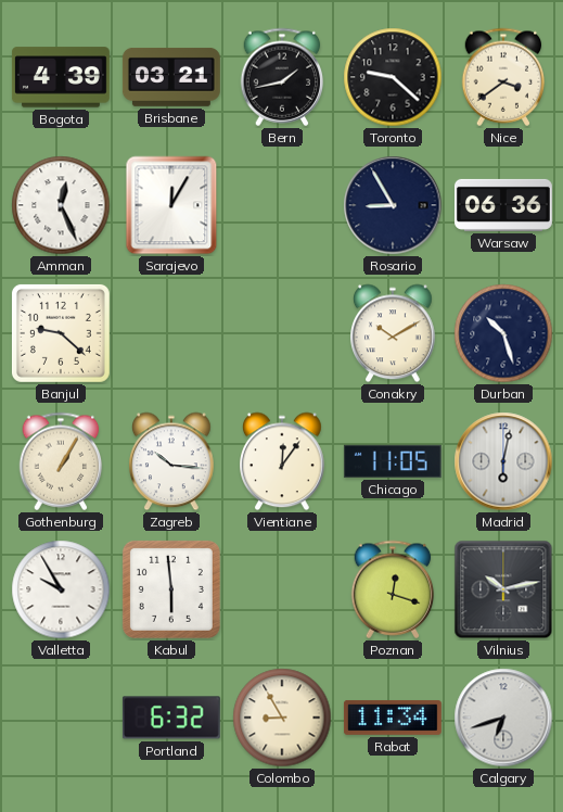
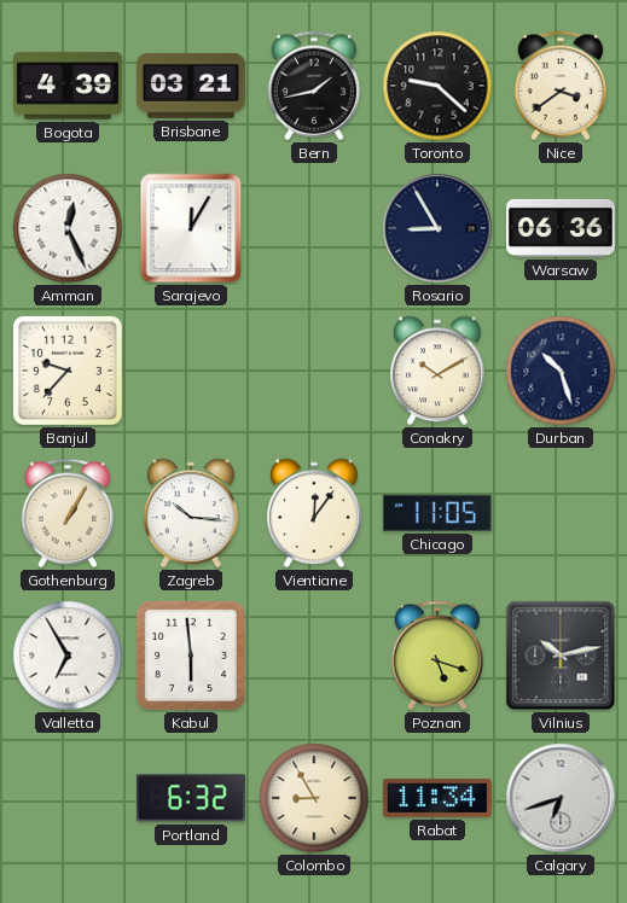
Banjul: 9:22 -> 9:37
Madrid: 6:02 -> none
Valletta: 9:55 -> 6:55
Poznan: 12:18 -> 5:18
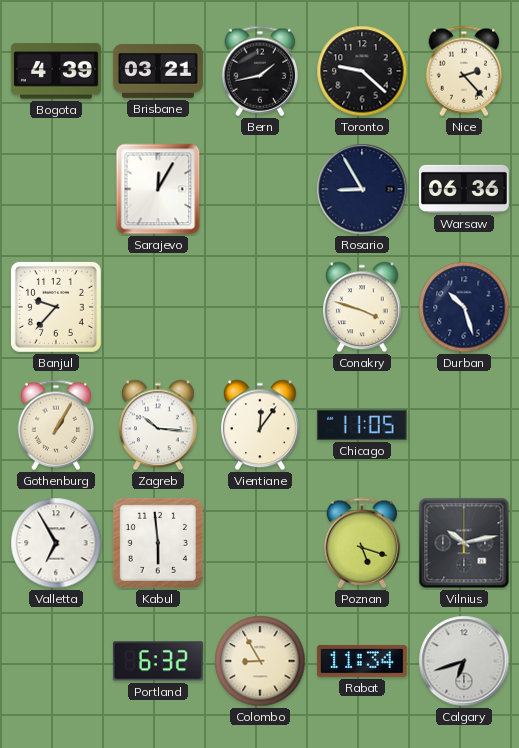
Nice: 3:39 -> 2:23
Amman: 12:26 -> none
Conakry: 10:10 -> 3:48
